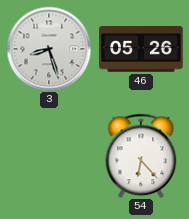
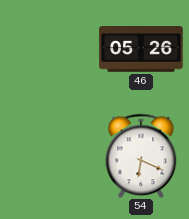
3: 8:27 -> none
54: 6:23 -> 6:19
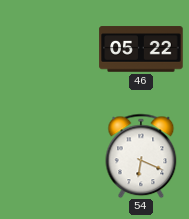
46: 05:26 -> 05:22
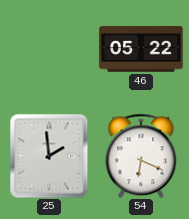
25: none -> 1:59
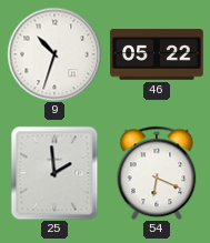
9: none -> 10:33
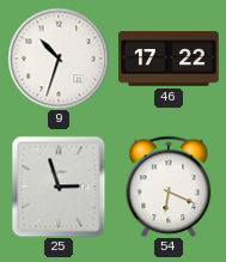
46: 05:22 -> 17:22
25: 1:59 -> 2:57
